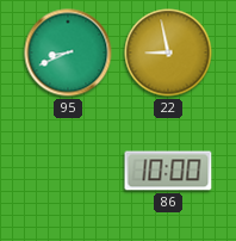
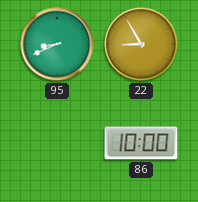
22: 8:58 -> 8:55
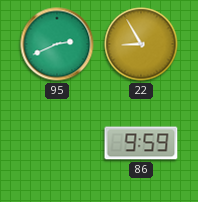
95: 8:41 -> 2:41
86: 10:00 -> 9:59
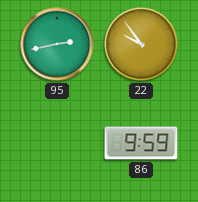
95: 2:41 -> 2:43
22: 8:55 -> 9:54
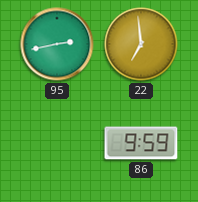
22: 9:54 -> 6:59
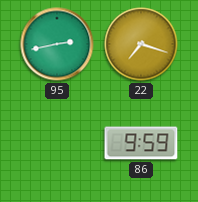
22: 6:59 -> 7:18
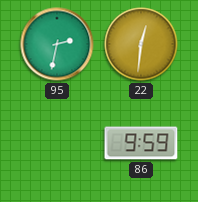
95: 2:43 -> 2:32
22: 7:18 -> 12:31
